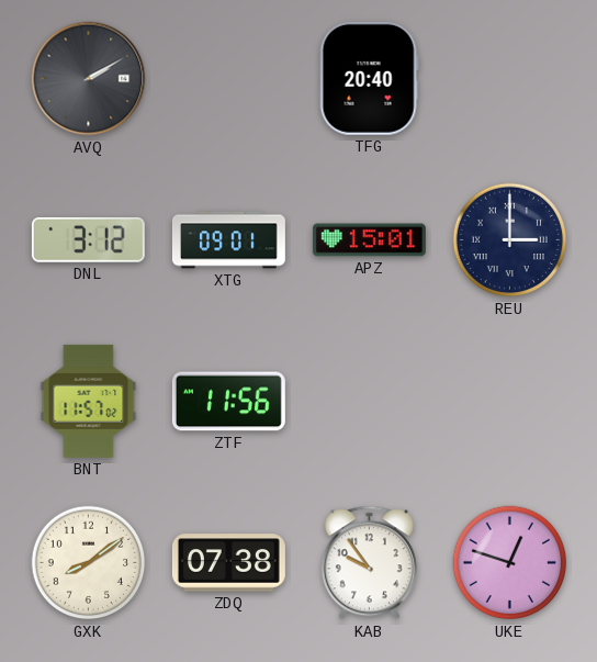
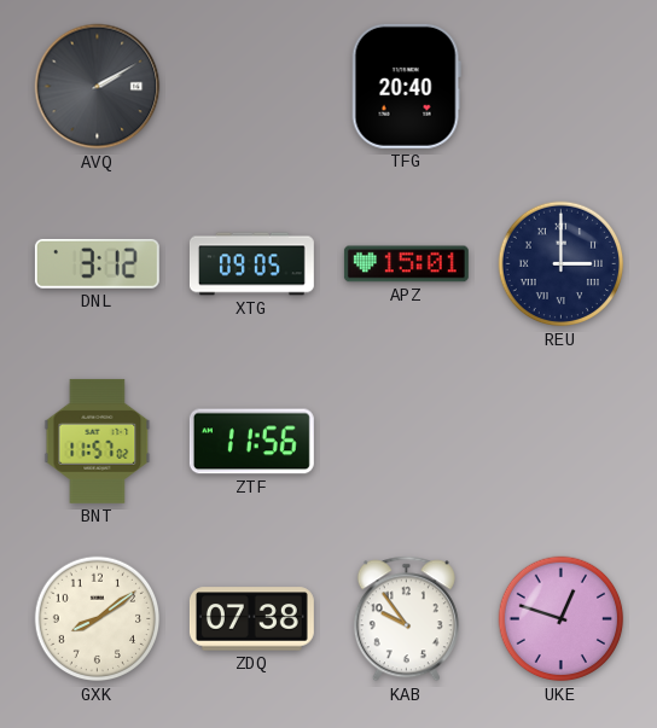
XTG: 09:01 -> 09:05
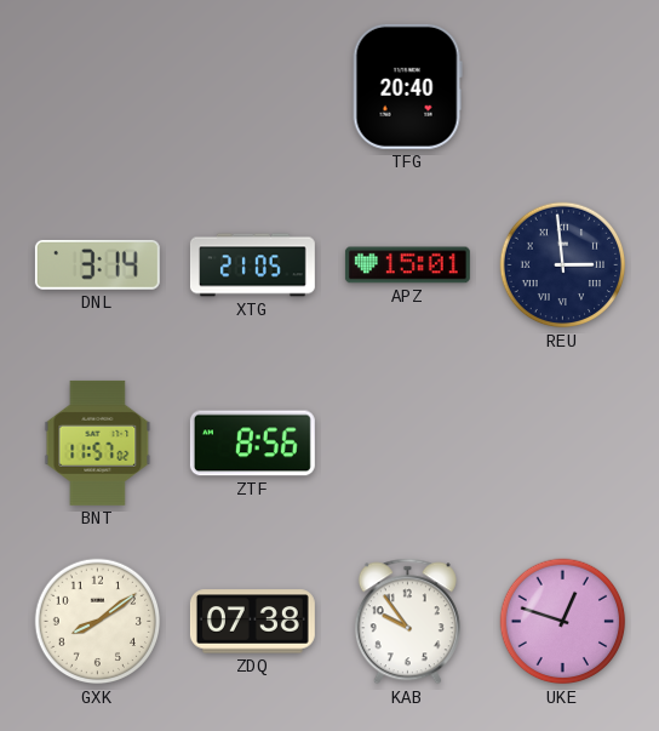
AVQ: 2:10 -> none
DNL: 3:12 -> 3:14
XTG: 09:05 -> 21:05
REU: 3:00 -> 2:59
ZTF: 11:56 -> 8:56
